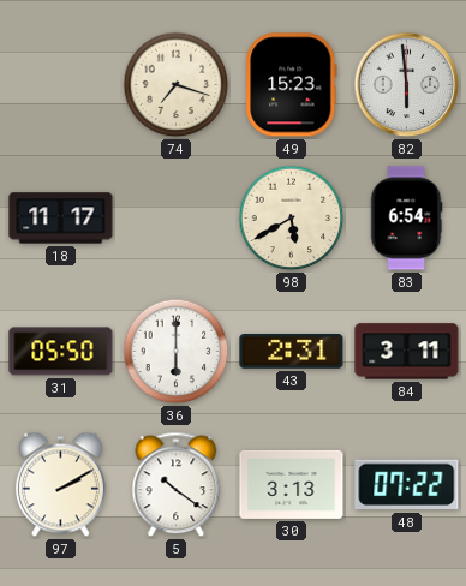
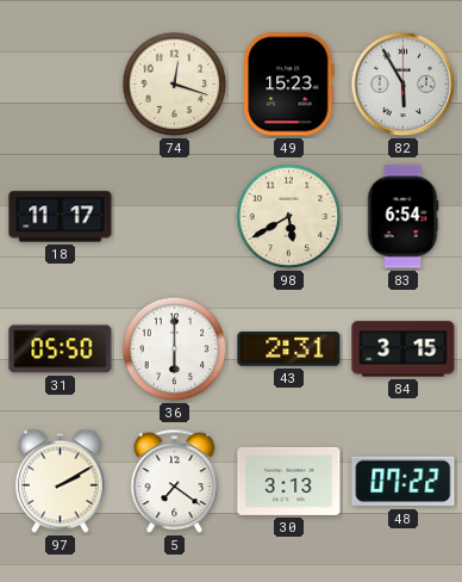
74: 7:18 -> 12:18
82: 5:59 -> 5:55
84: 3:11 -> 3:15
5: 10:21 -> 7:21
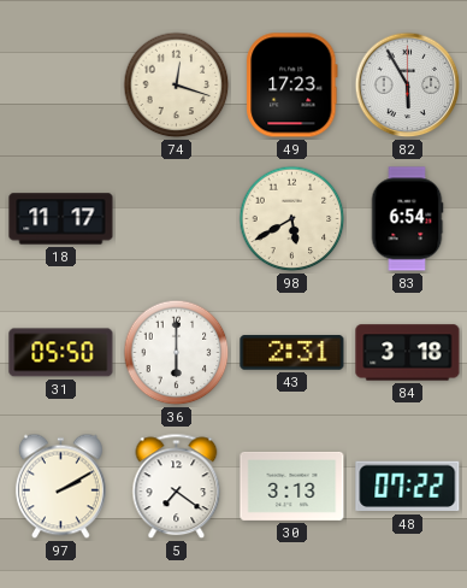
49: 15:23 -> 17:23
84: 3:15 -> 3:18
